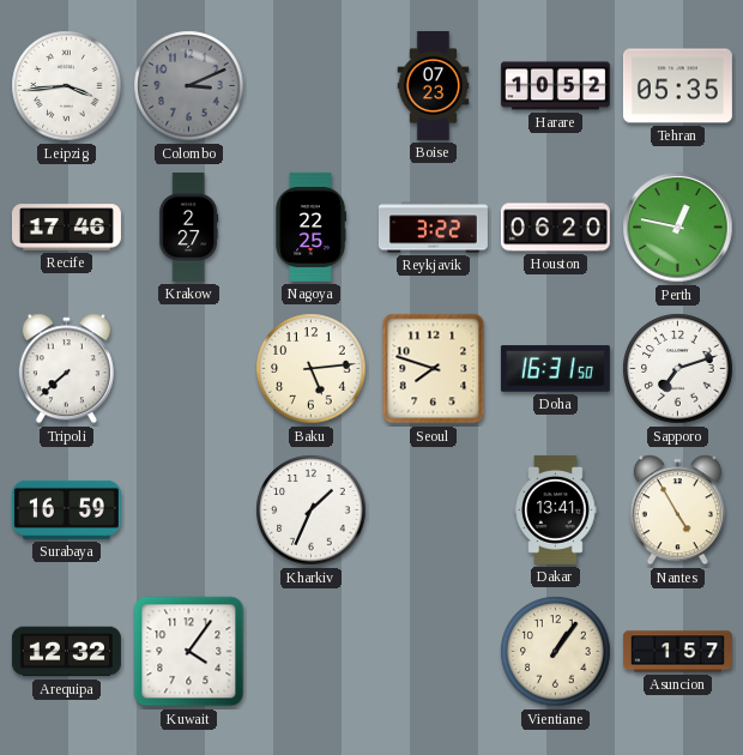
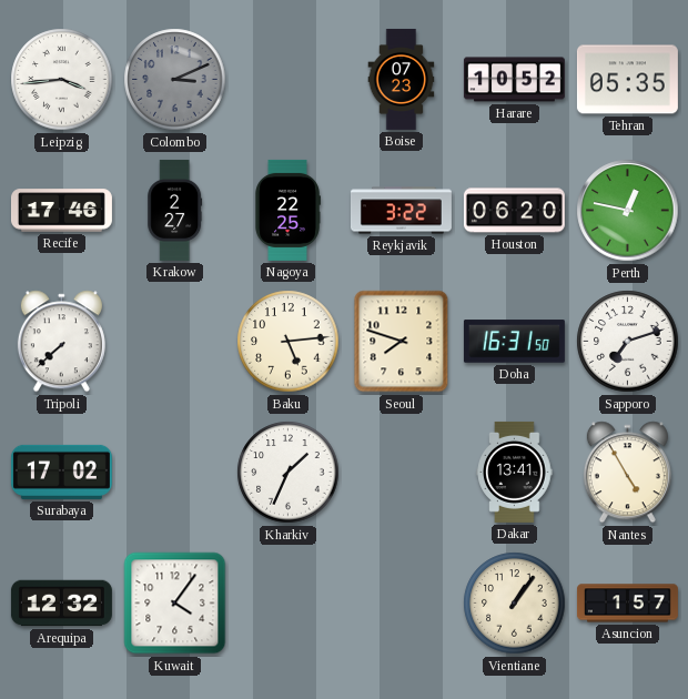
Surabaya: 16:59 -> 17:02
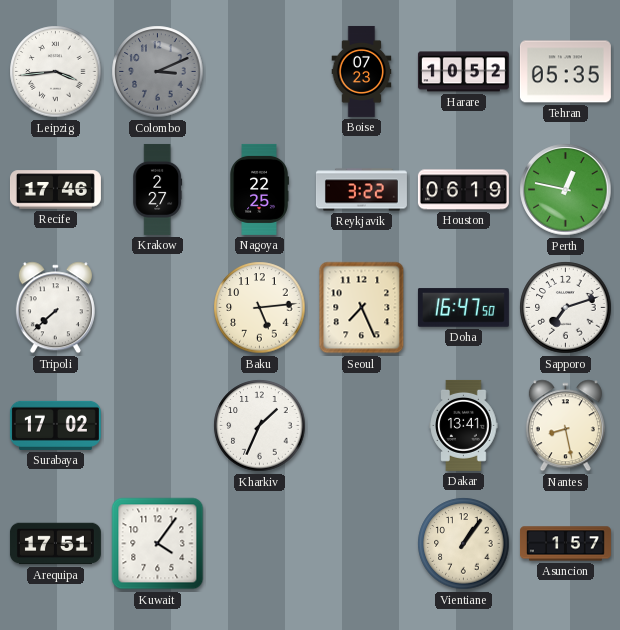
Houston: 06:20 -> 06:19
Seoul: 7:48 -> 7:26
Doha: 16:31 -> 16:47
Nantes: 4:55 -> 8:28
Arequipa: 12:32 -> 17:51
